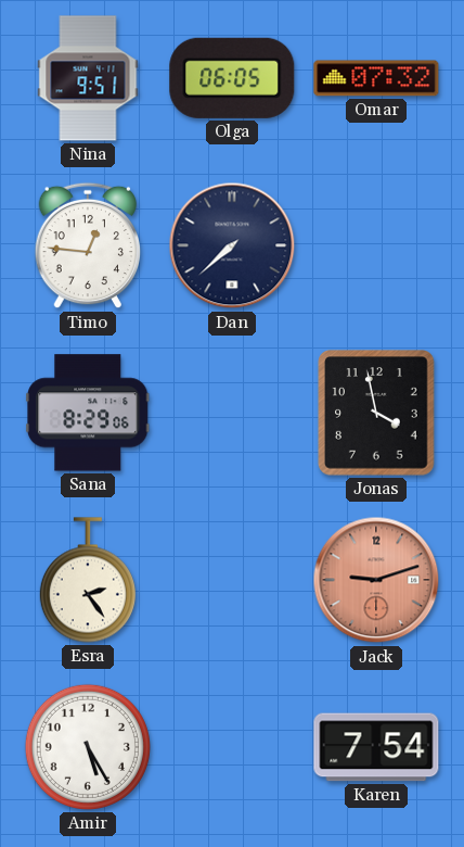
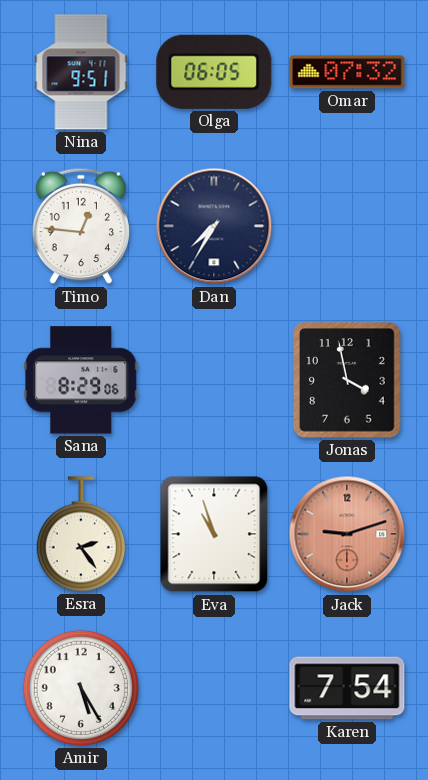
Dan: 7:38 -> 7:35
Eva: none -> 10:57
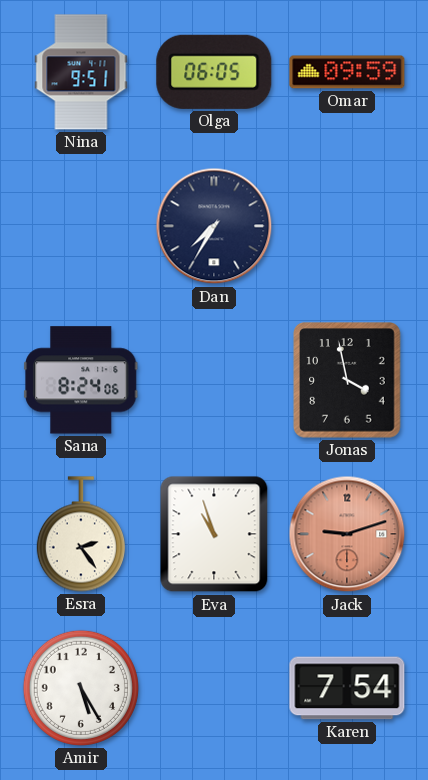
Omar: 07:32 -> 09:59
Timo: 12:46 -> none
Sana: 8:29 -> 8:24
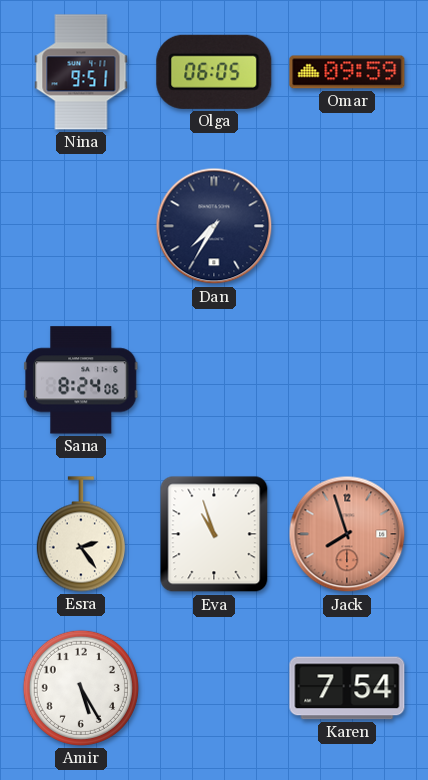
Jonas: 3:58 -> none
Jack: 9:12 -> 7:57
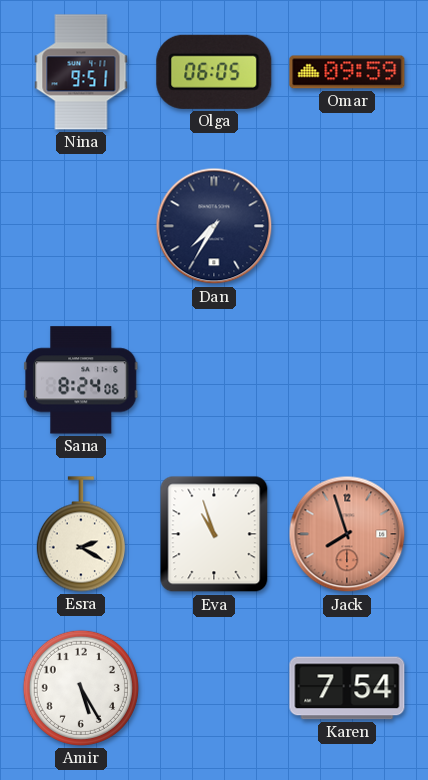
Esra: 2:24 -> 2:20
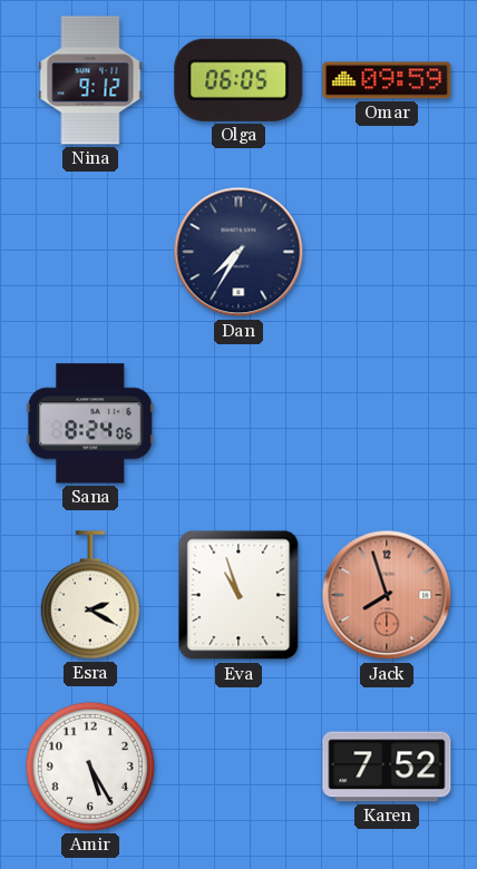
Nina: 9:51 -> 9:12
Karen: 7:54 -> 7:52
